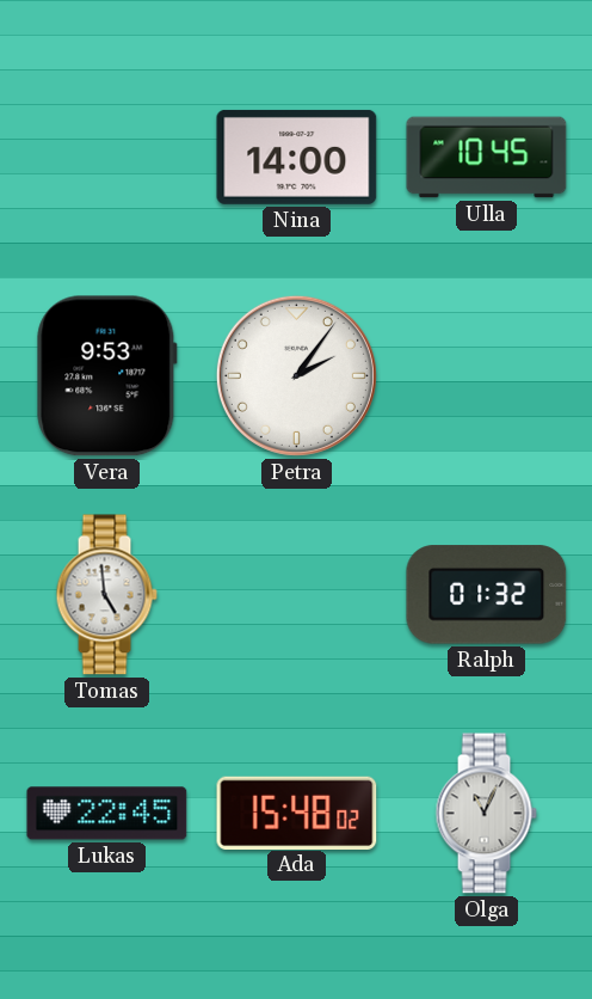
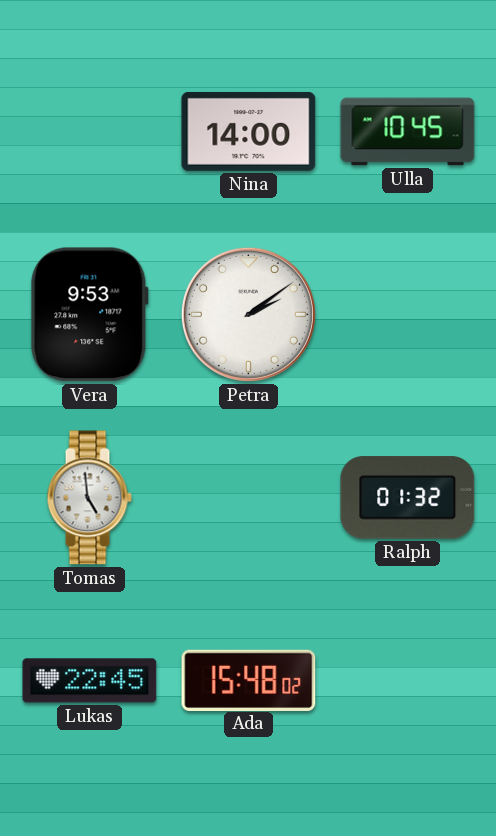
Petra: 2:06 -> 2:09
Olga: 11:04 -> none
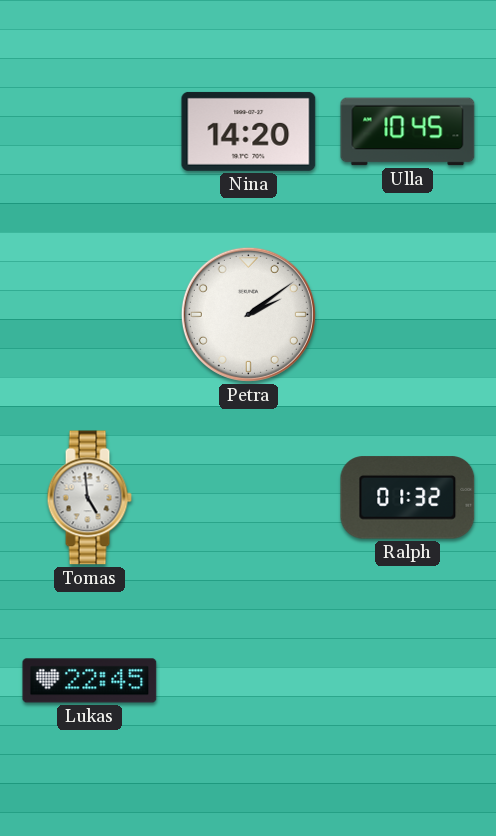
Nina: 14:00 -> 14:20
Vera: 9:53 -> none
Ada: 15:48 -> none
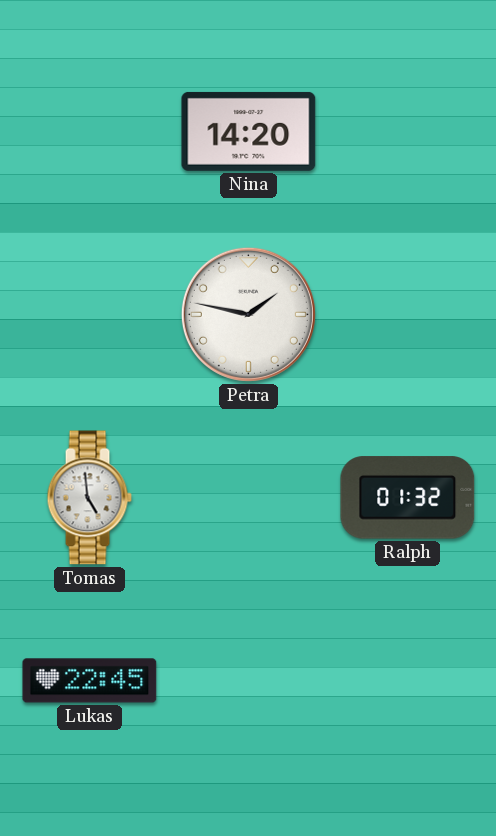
Ulla: 10:45 -> none
Petra: 2:09 -> 1:47
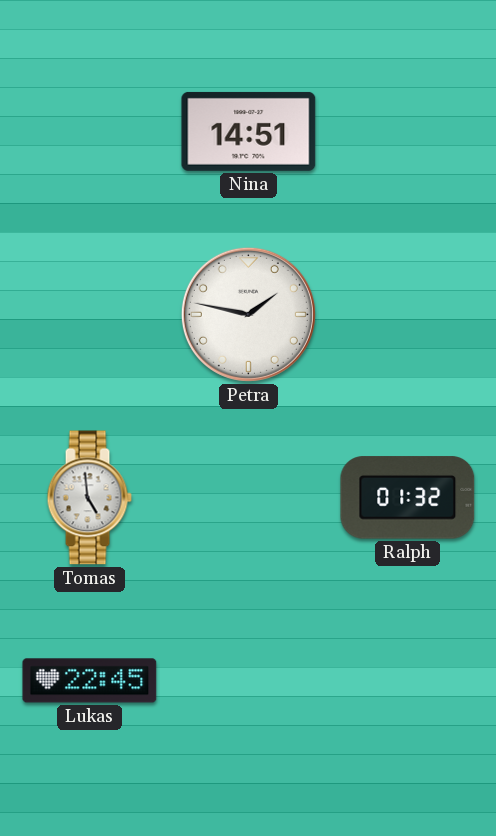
Nina: 14:20 -> 14:51
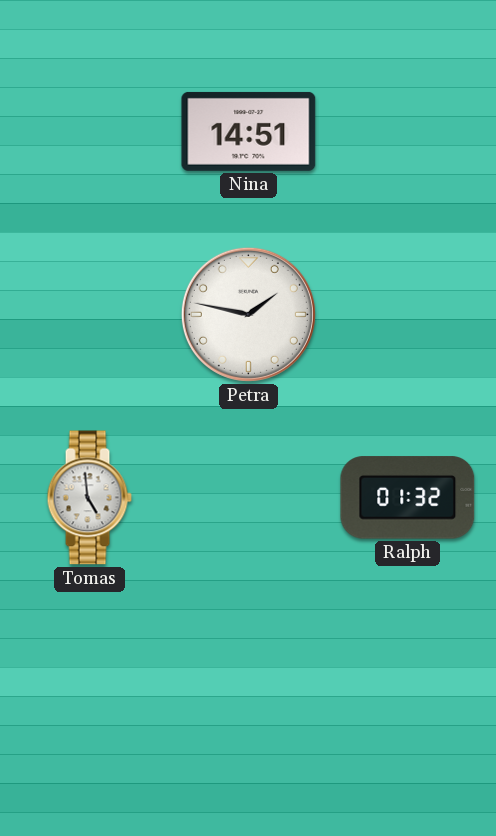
Lukas: 22:45 -> none
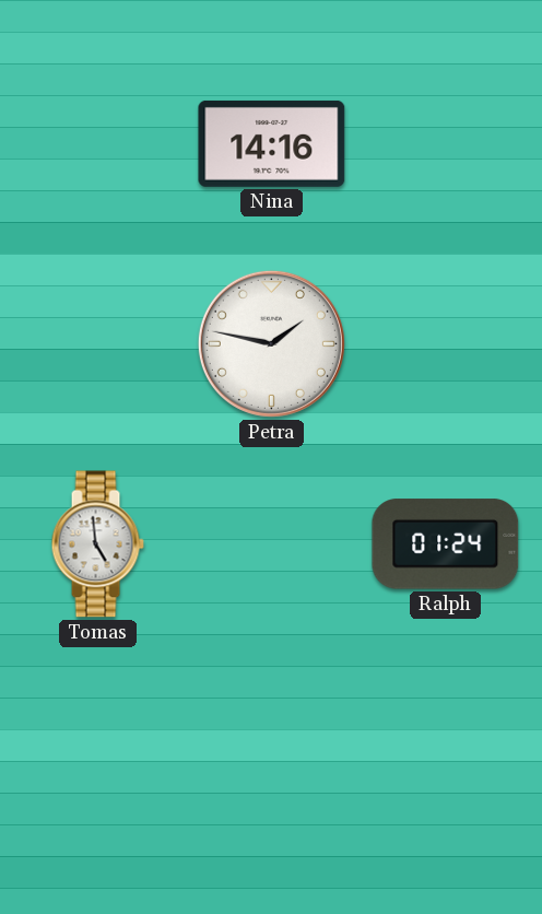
Nina: 14:51 -> 14:16
Ralph: 01:32 -> 01:24
